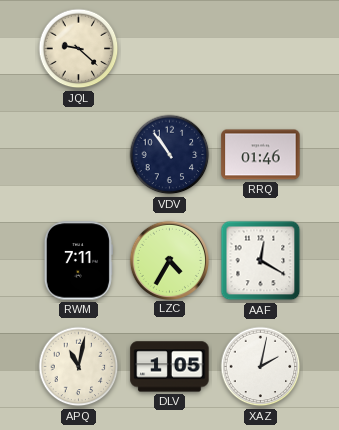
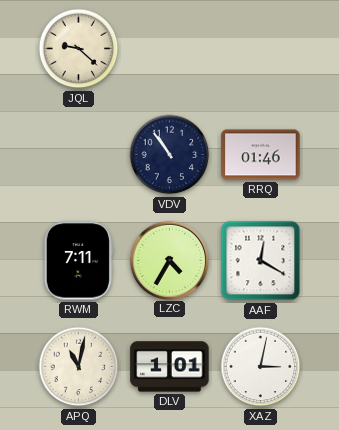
DLV: 1:05 -> 1:01
XAZ: 2:02 -> 3:02
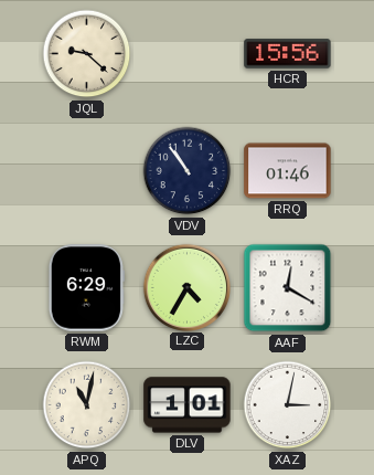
HCR: none -> 15:56
RWM: 7:11 -> 6:29
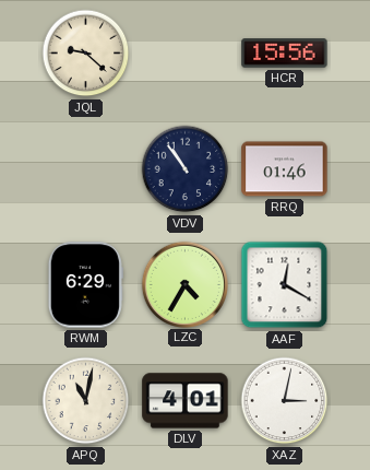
DLV: 1:01 -> 4:01
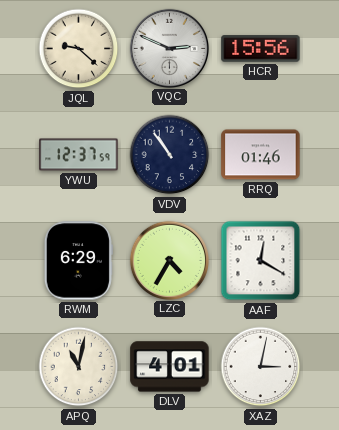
VQC: none -> 2:49
YWU: none -> 12:37
